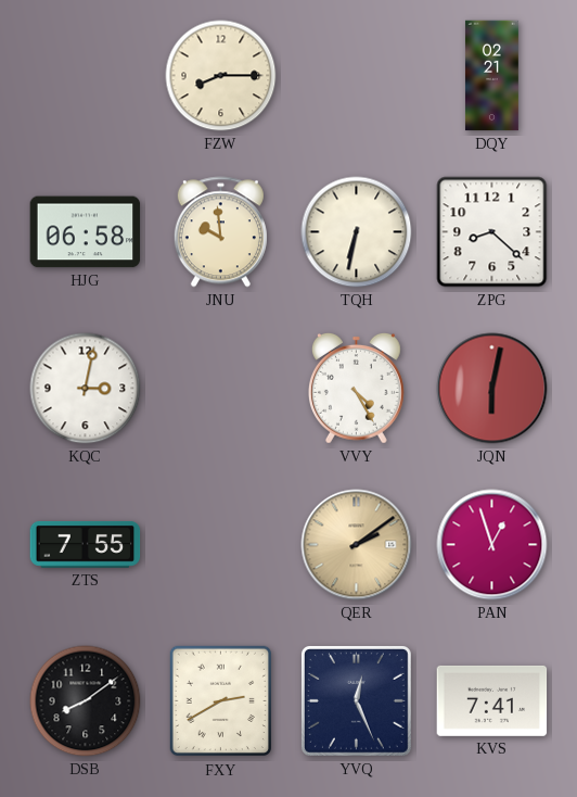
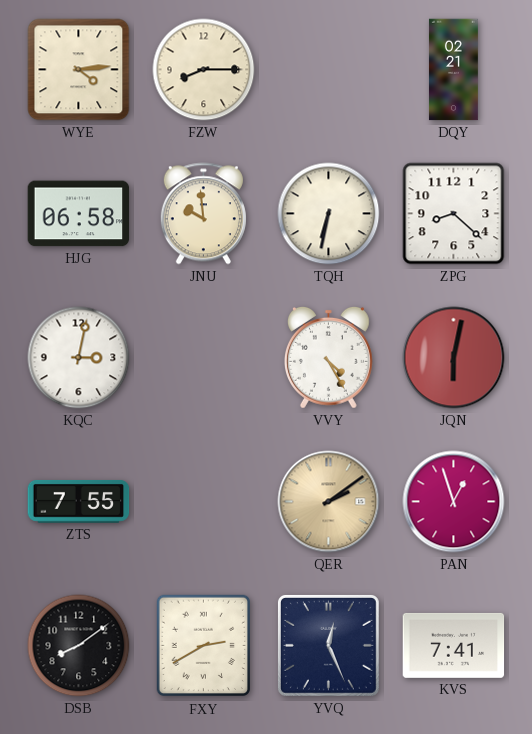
WYE: none -> 4:14
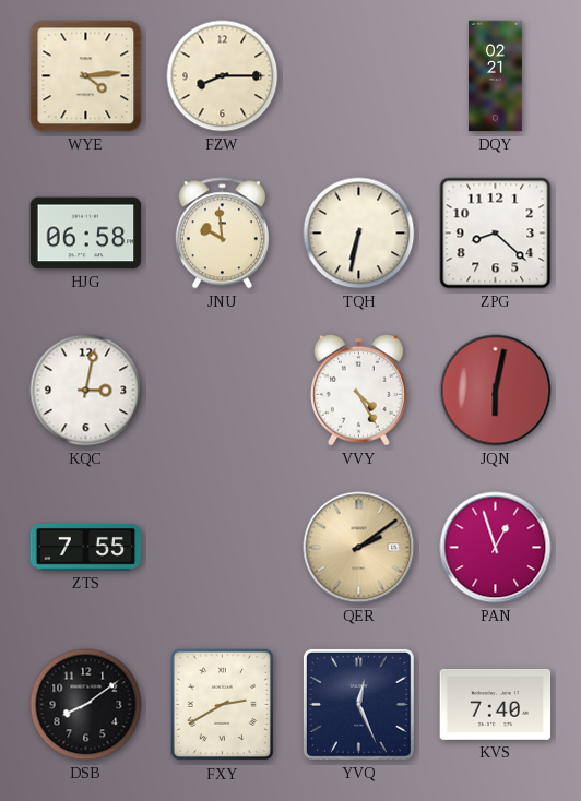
KVS: 7:41 -> 7:40
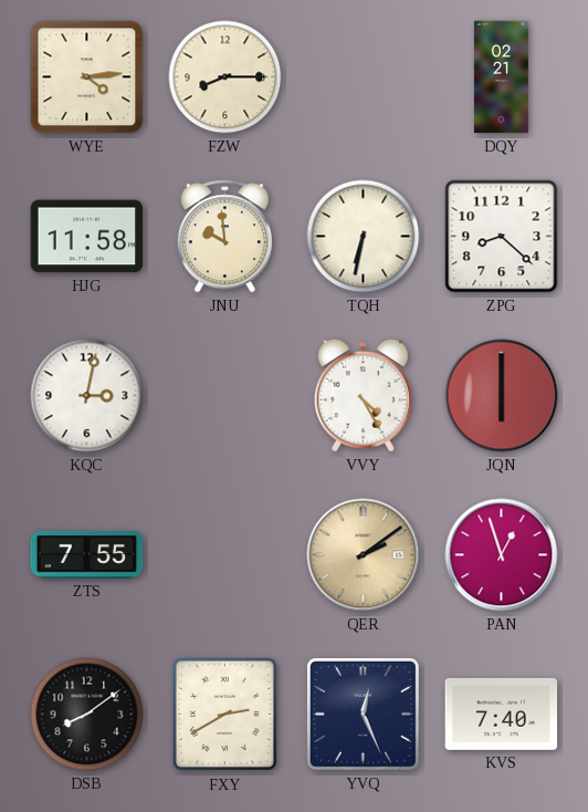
HJG: 06:58 -> 11:58
JQN: 6:02 -> 6:00
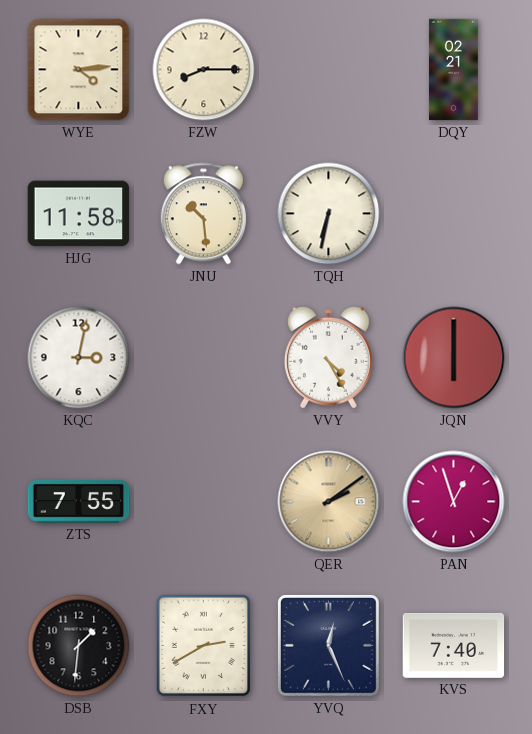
JNU: 9:59 -> 10:29
ZPG: 8:22 -> none
DSB: 8:09 -> 1:31
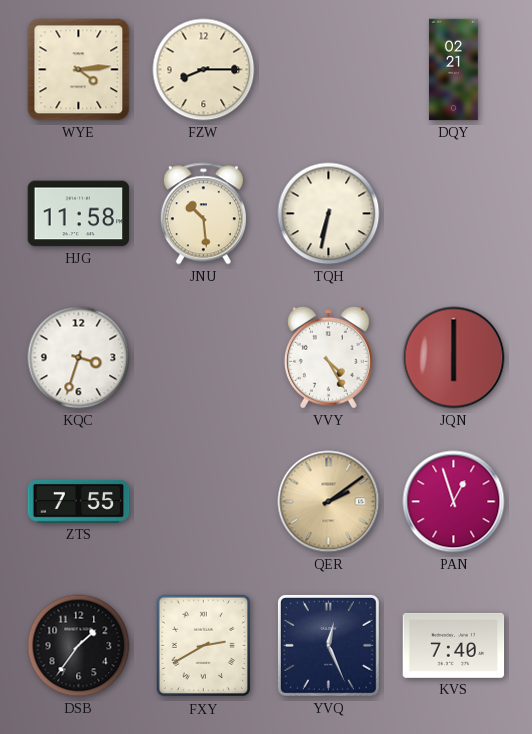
KQC: 3:02 -> 3:33
DSB: 1:31 -> 1:36
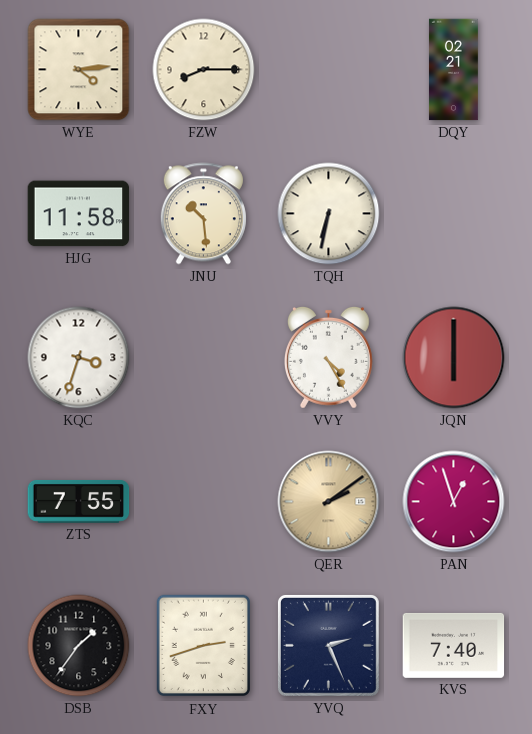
FXY: 2:40 -> 2:42
YVQ: 12:26 -> 2:26
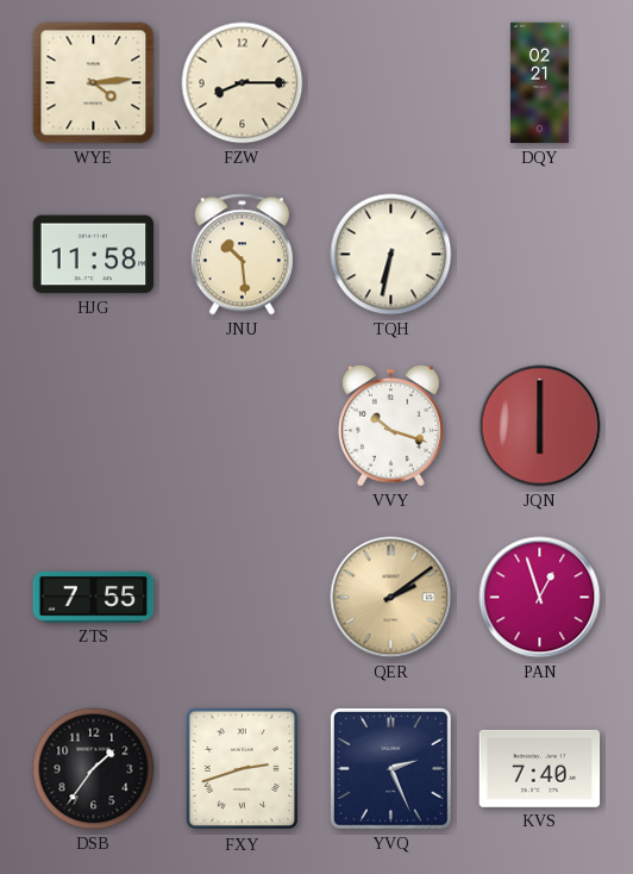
KQC: 3:33 -> none
VVY: 4:25 -> 10:18
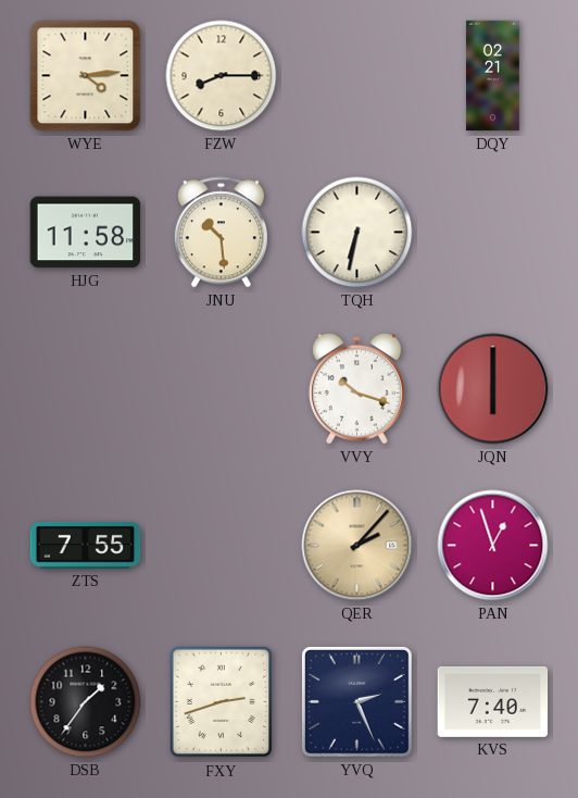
QER: 2:09 -> 2:07
